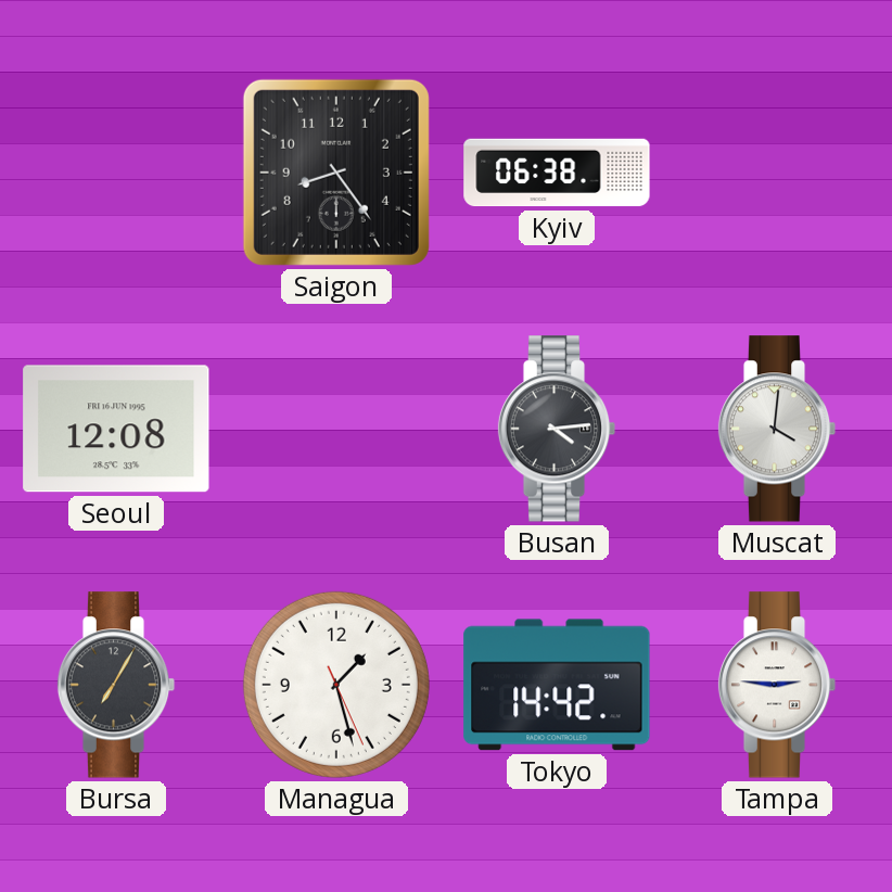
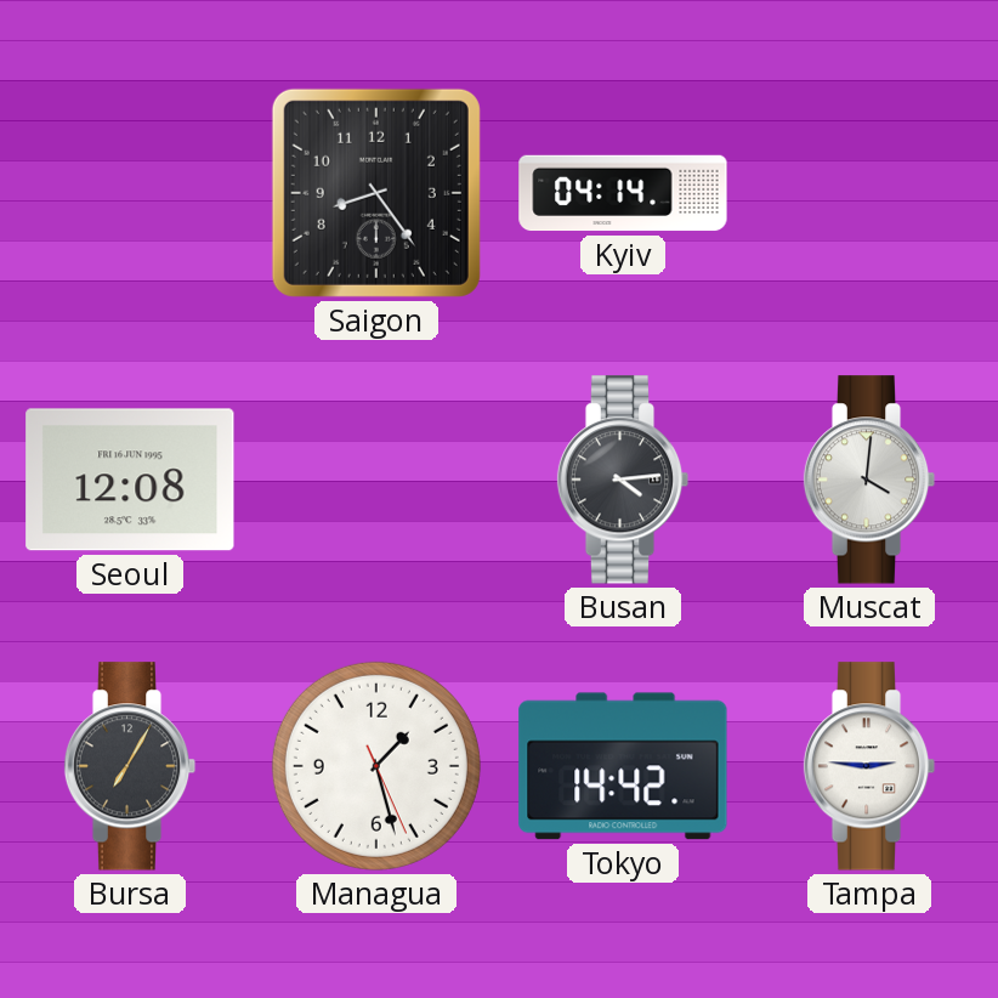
Kyiv: 06:38 -> 04:14
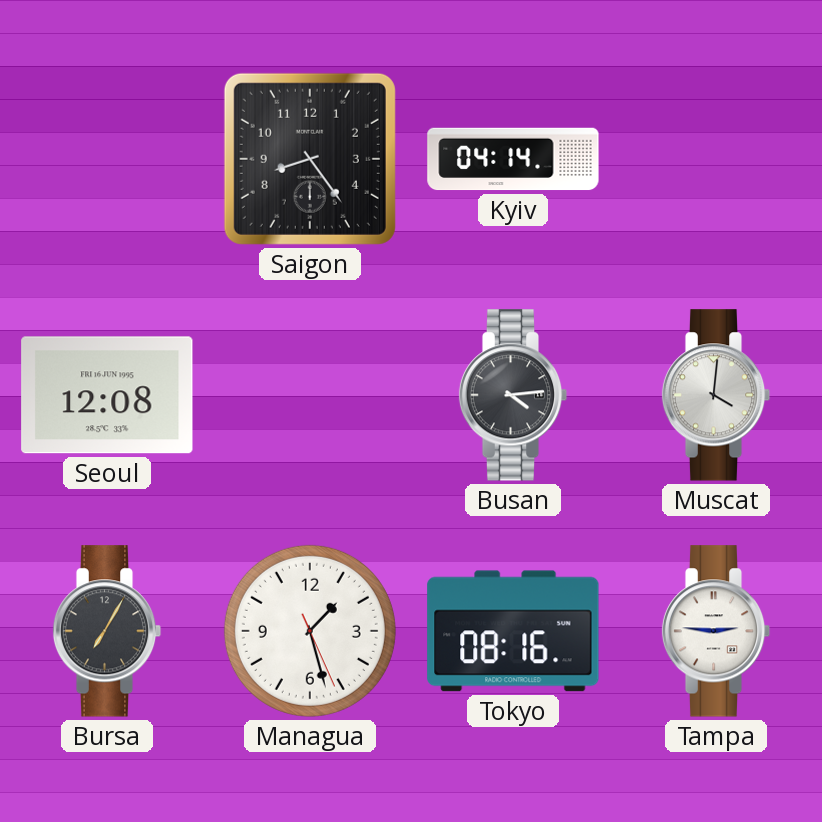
Tokyo: 14:42 -> 08:16
